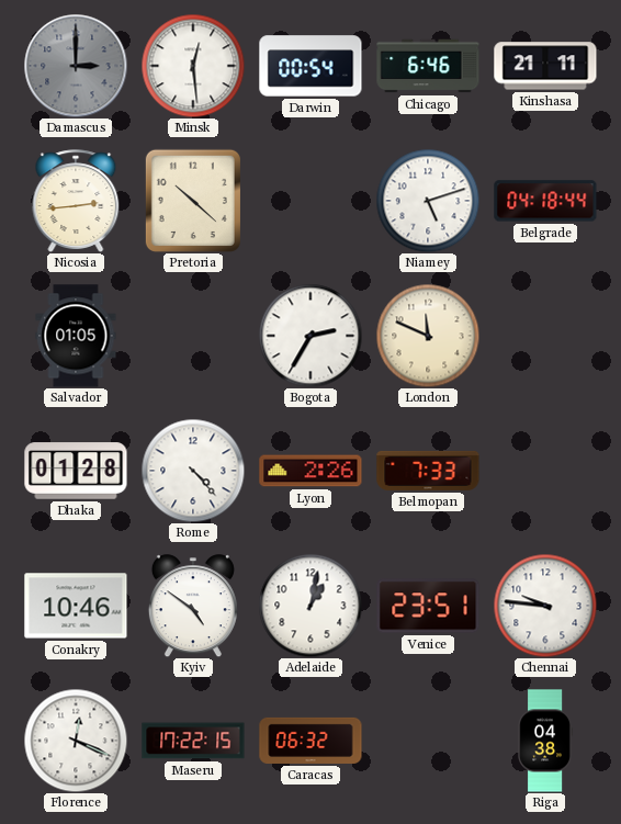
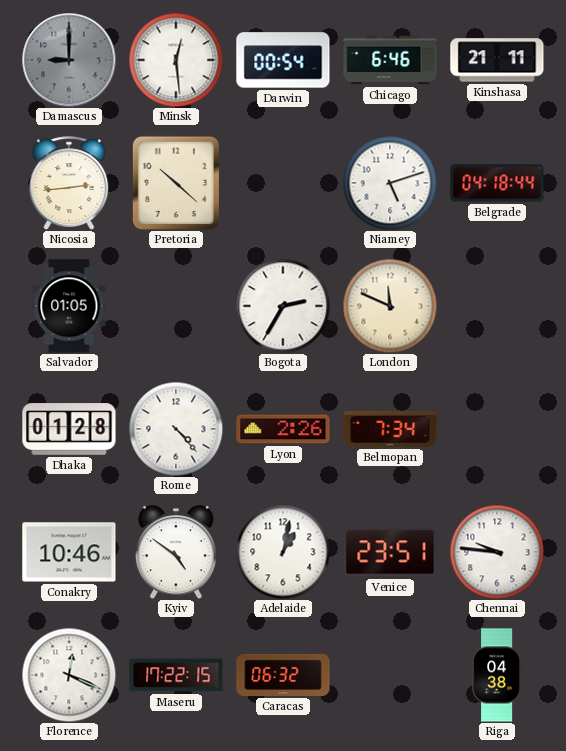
Damascus: 3:00 -> 9:00
Belmopan: 7:33 -> 7:34
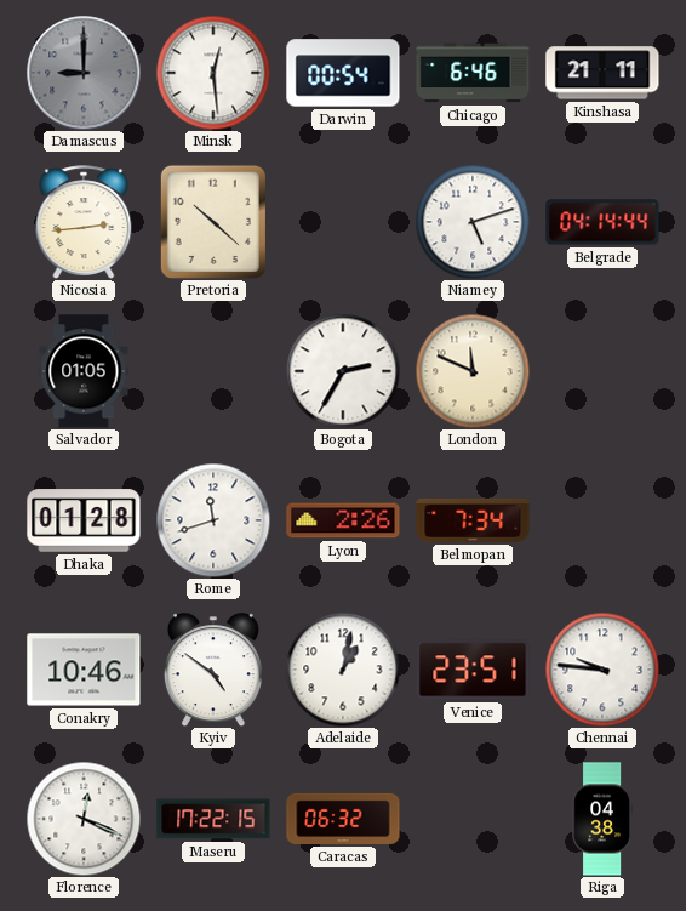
Belgrade: 04:18 -> 04:14
Rome: 4:23 -> 11:42
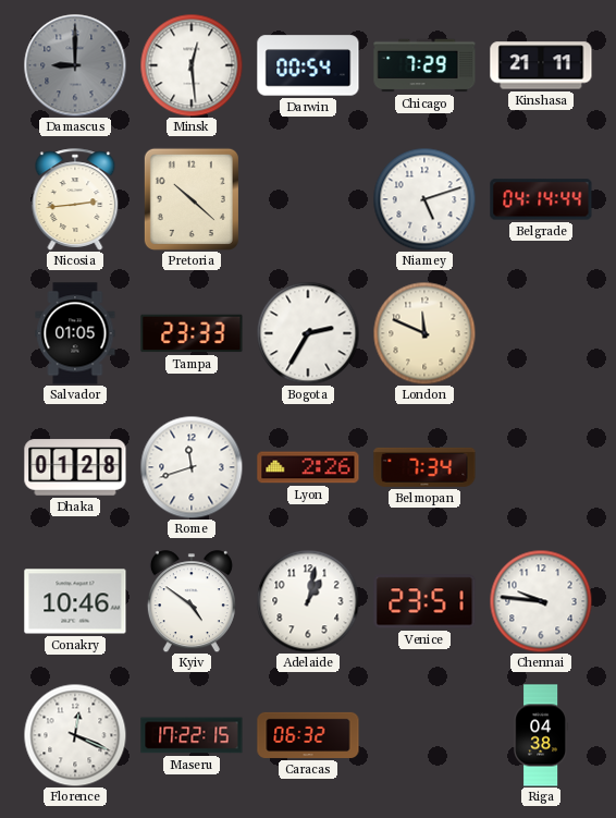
Chicago: 6:46 -> 7:29
Tampa: none -> 23:33
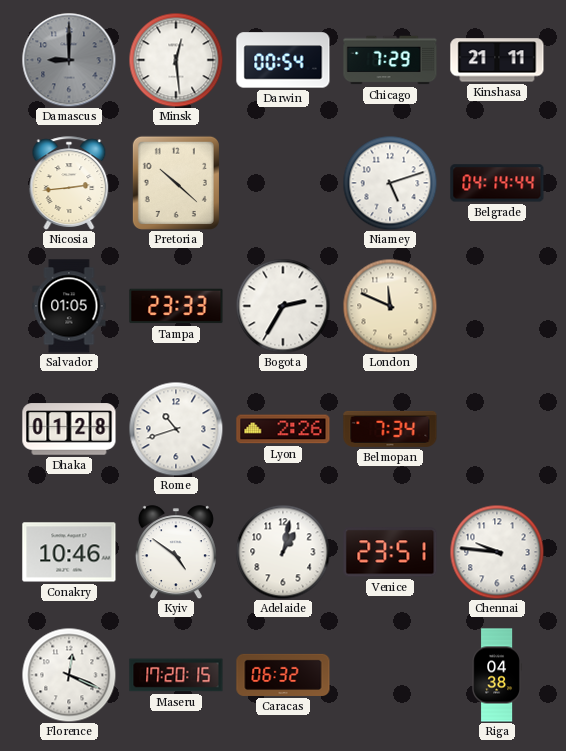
Rome: 11:42 -> 10:42
Maseru: 17:22 -> 17:20
